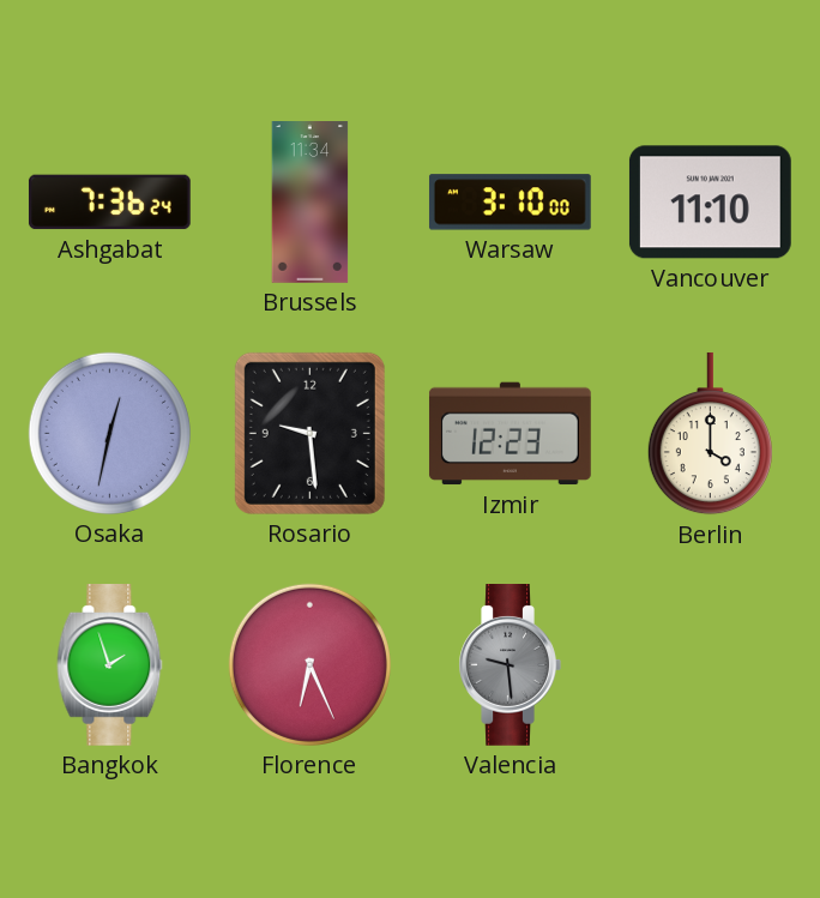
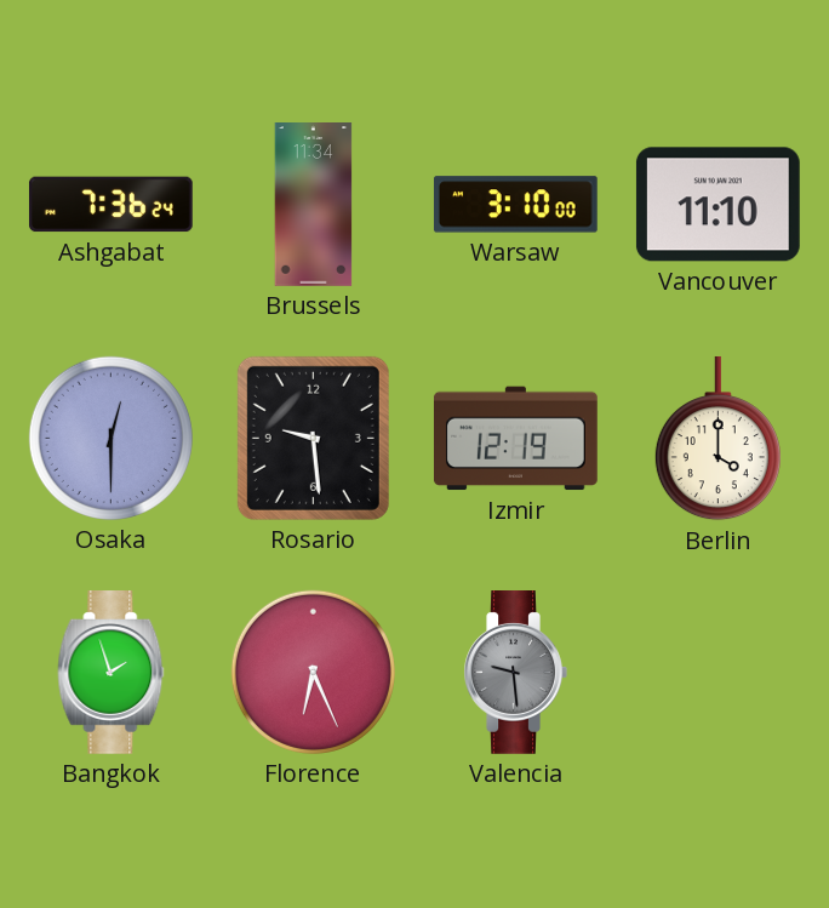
Osaka: 12:32 -> 12:30
Izmir: 12:23 -> 12:19
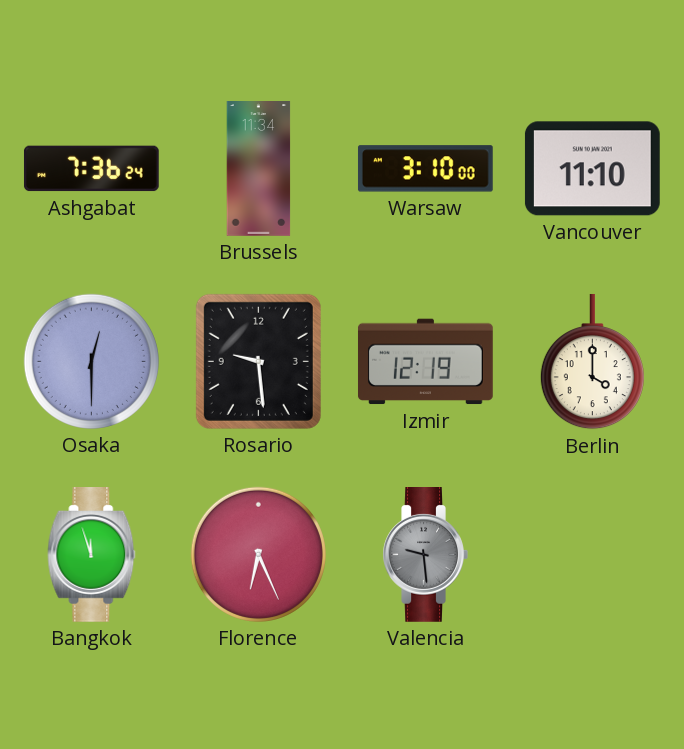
Bangkok: 1:57 -> 11:57
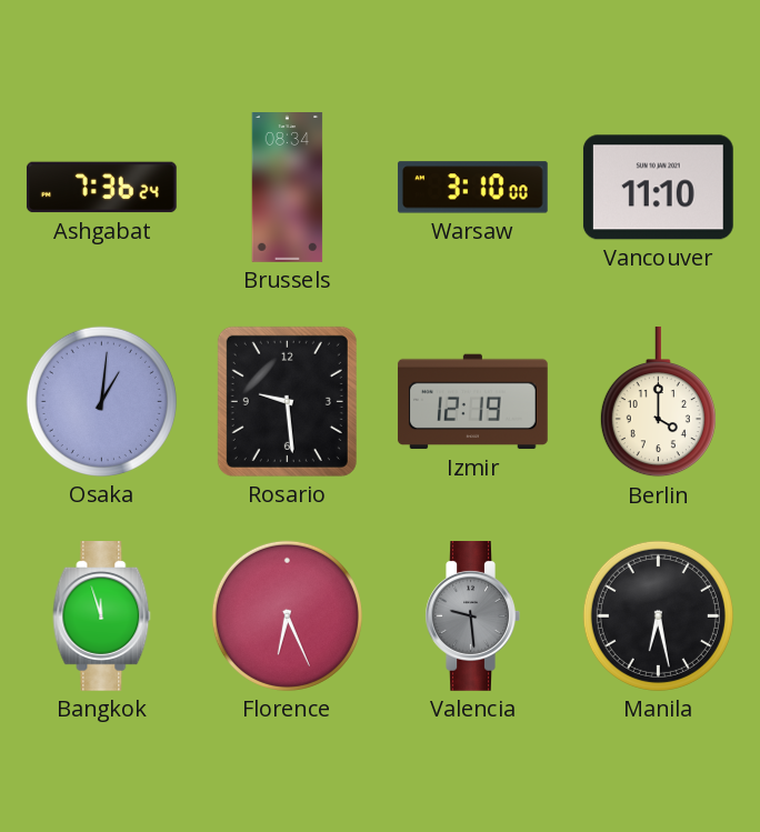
Brussels: 11:34 -> 08:34
Osaka: 12:30 -> 1:01
Manila: none -> 6:28
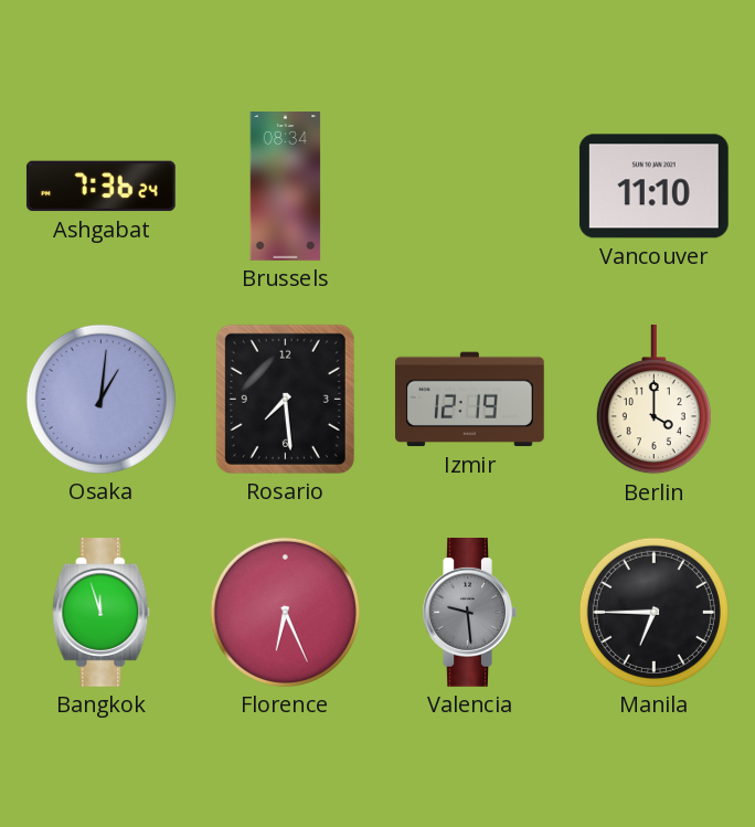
Warsaw: 3:10 -> none
Rosario: 9:29 -> 7:29
Manila: 6:28 -> 6:45
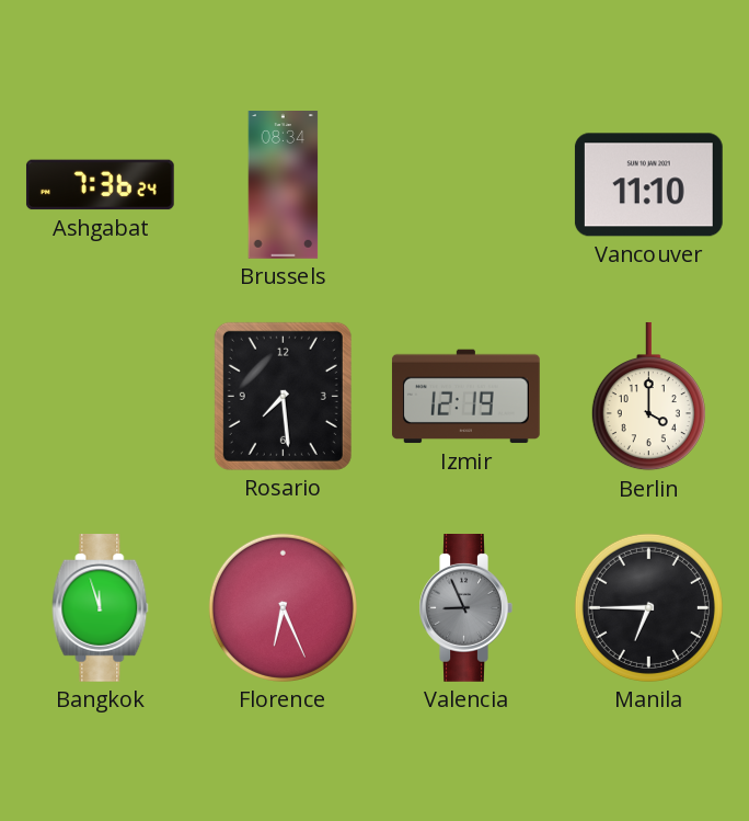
Osaka: 1:01 -> none
Valencia: 9:29 -> 8:56
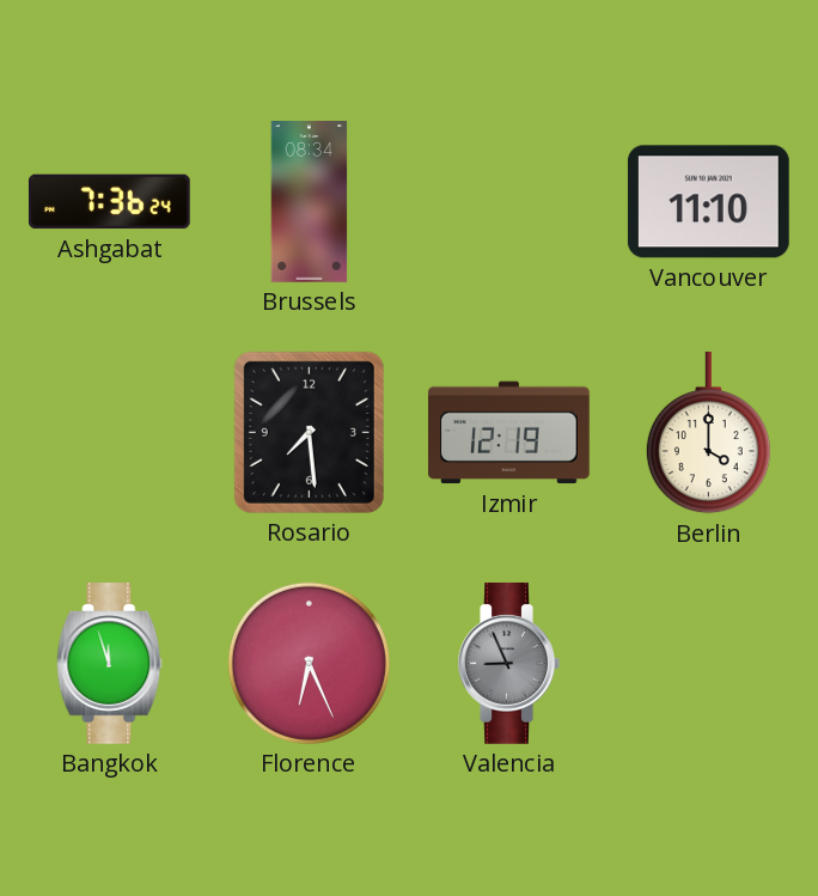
Manila: 6:45 -> none
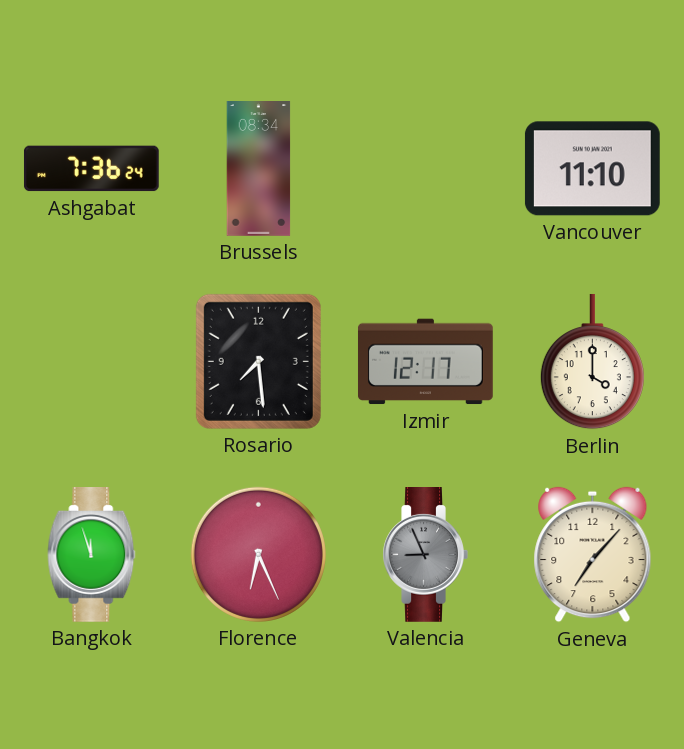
Izmir: 12:19 -> 12:17
Geneva: none -> 7:07
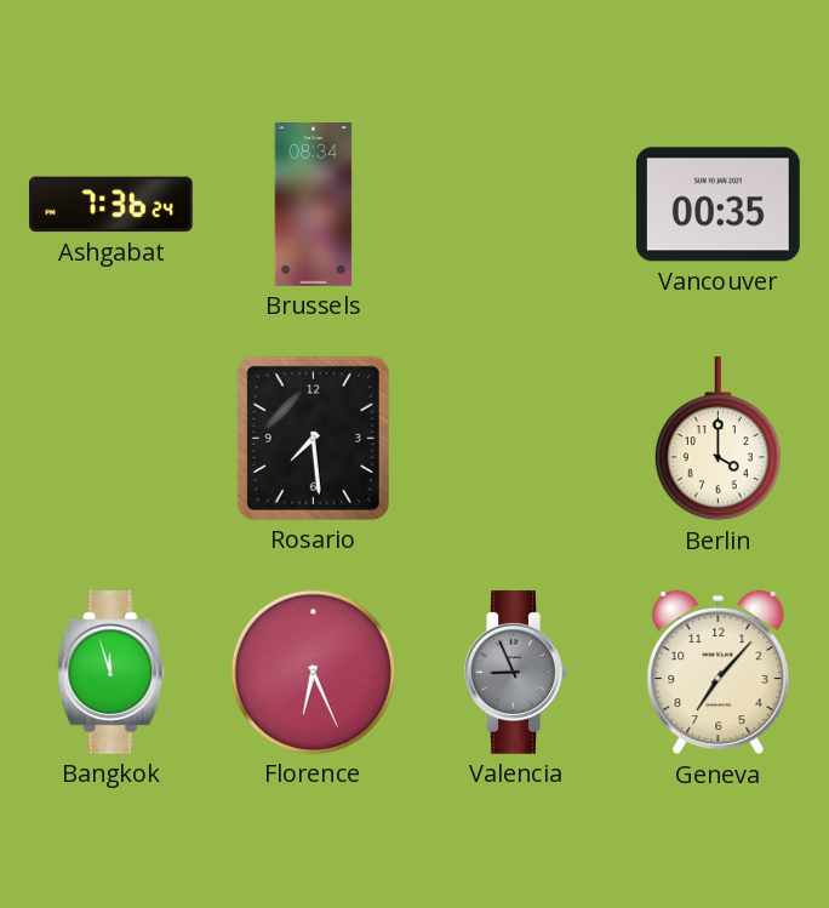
Vancouver: 11:10 -> 00:35
Izmir: 12:17 -> none
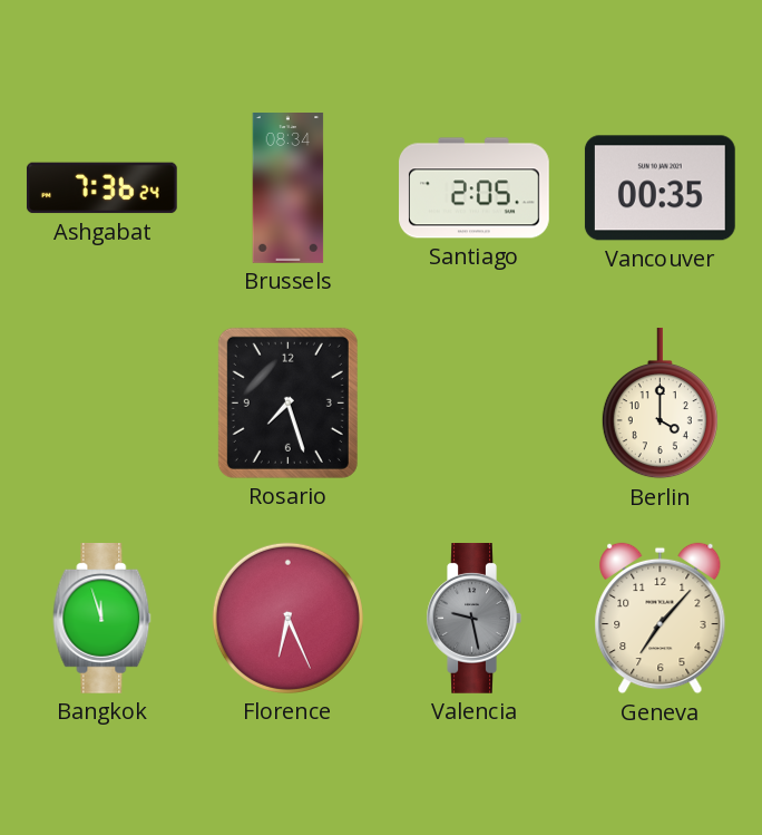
Santiago: none -> 2:05
Rosario: 7:29 -> 7:27
Valencia: 8:56 -> 9:28
